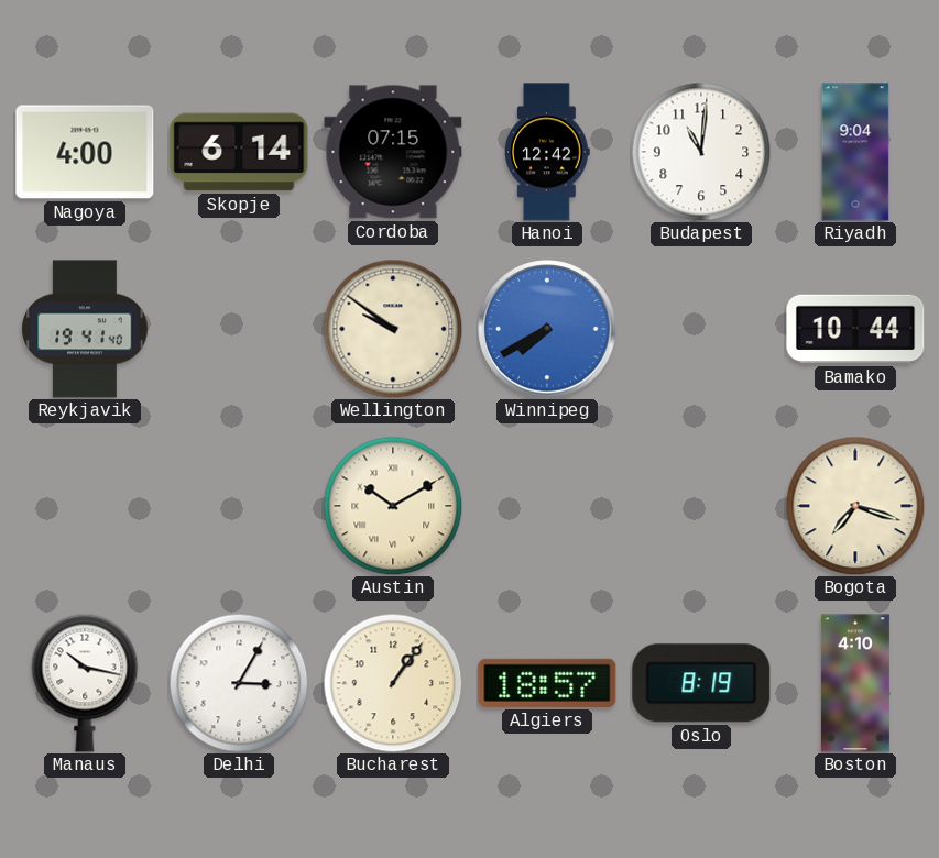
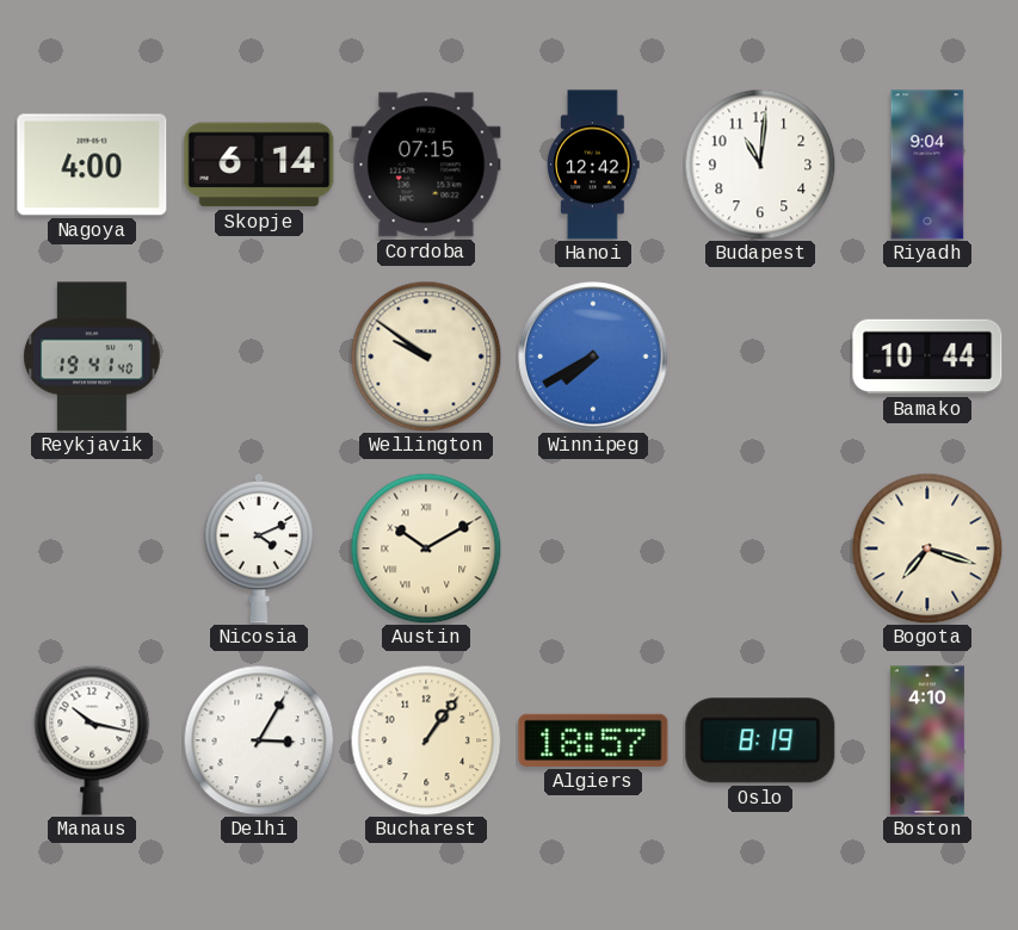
Nicosia: none -> 4:11
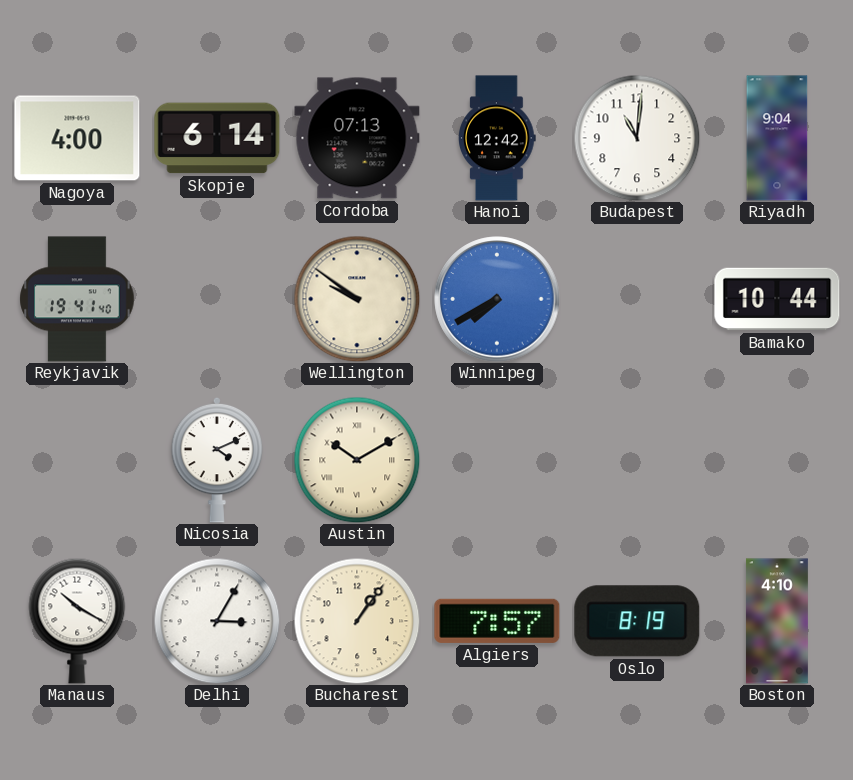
Cordoba: 07:15 -> 07:13
Bogota: 7:18 -> none
Manaus: 10:17 -> 10:20
Algiers: 18:57 -> 7:57
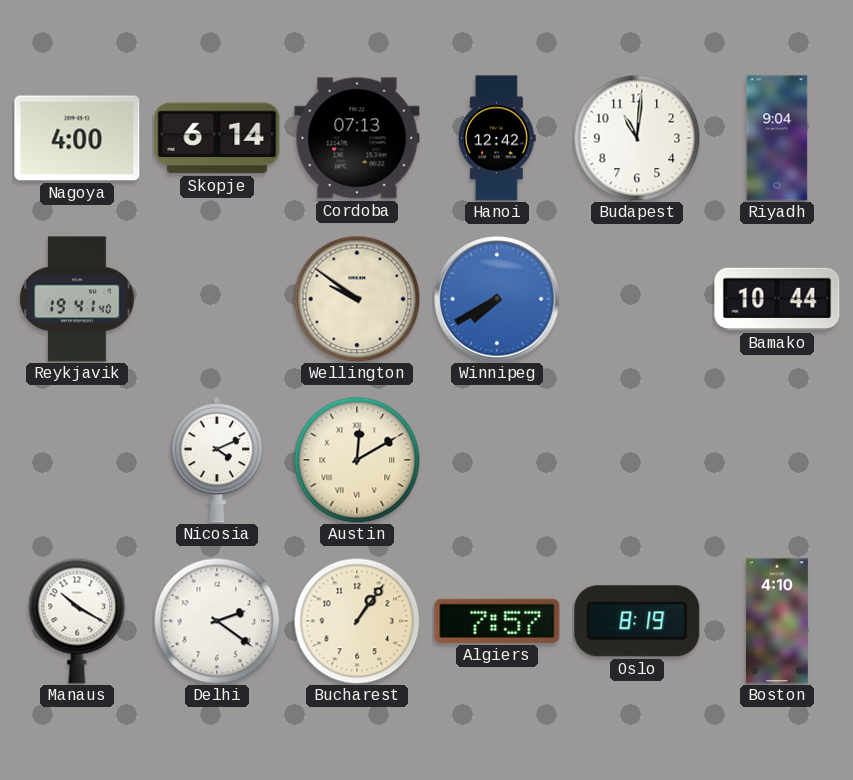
Austin: 10:10 -> 12:10
Delhi: 3:05 -> 2:21
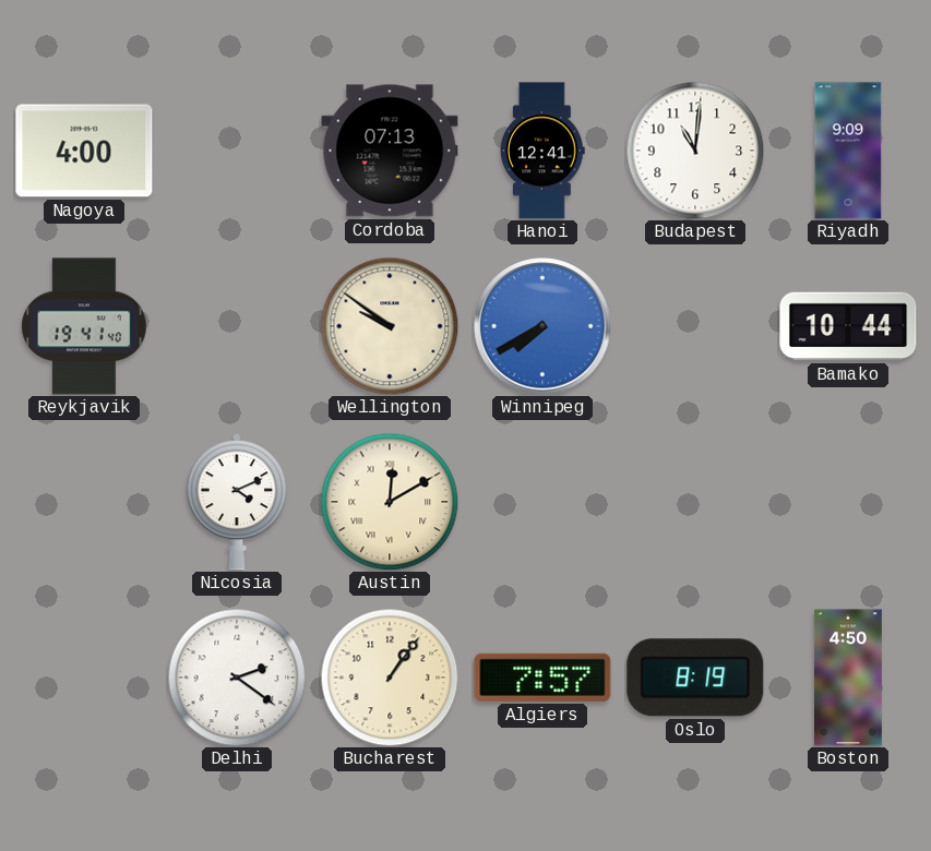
Skopje: 6:14 -> none
Hanoi: 12:42 -> 12:41
Riyadh: 9:04 -> 9:09
Manaus: 10:20 -> none
Boston: 4:10 -> 4:50
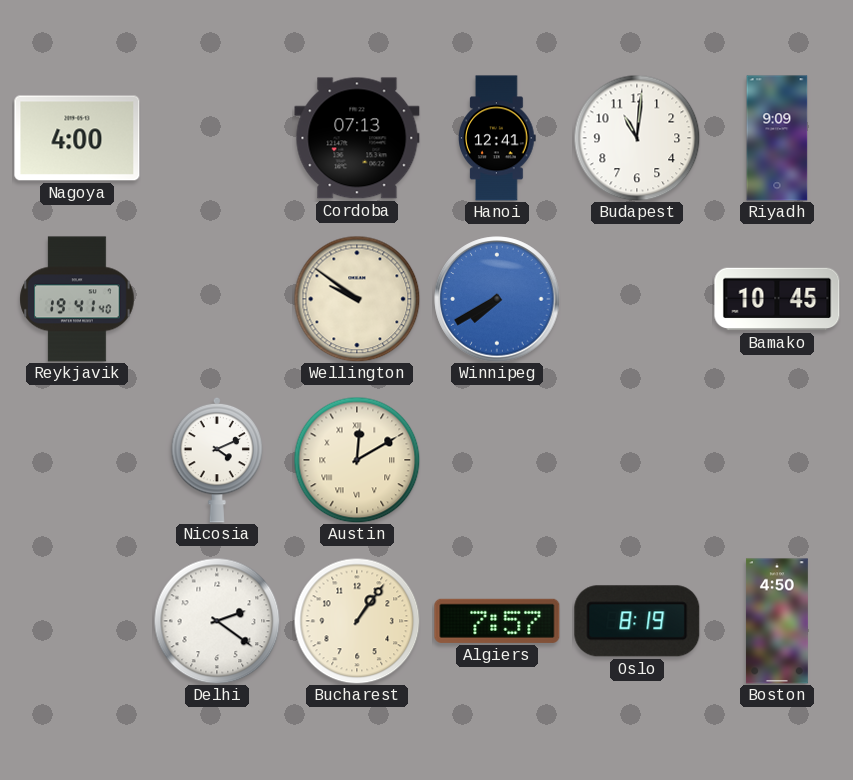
Bamako: 10:44 -> 10:45
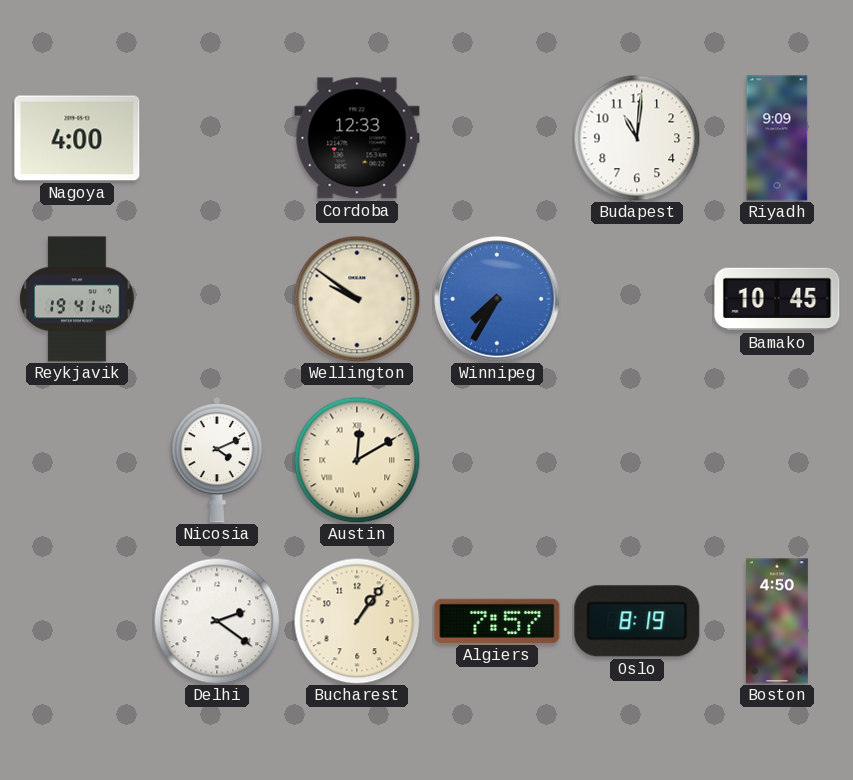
Cordoba: 07:13 -> 12:33
Hanoi: 12:41 -> none
Winnipeg: 7:40 -> 7:35
